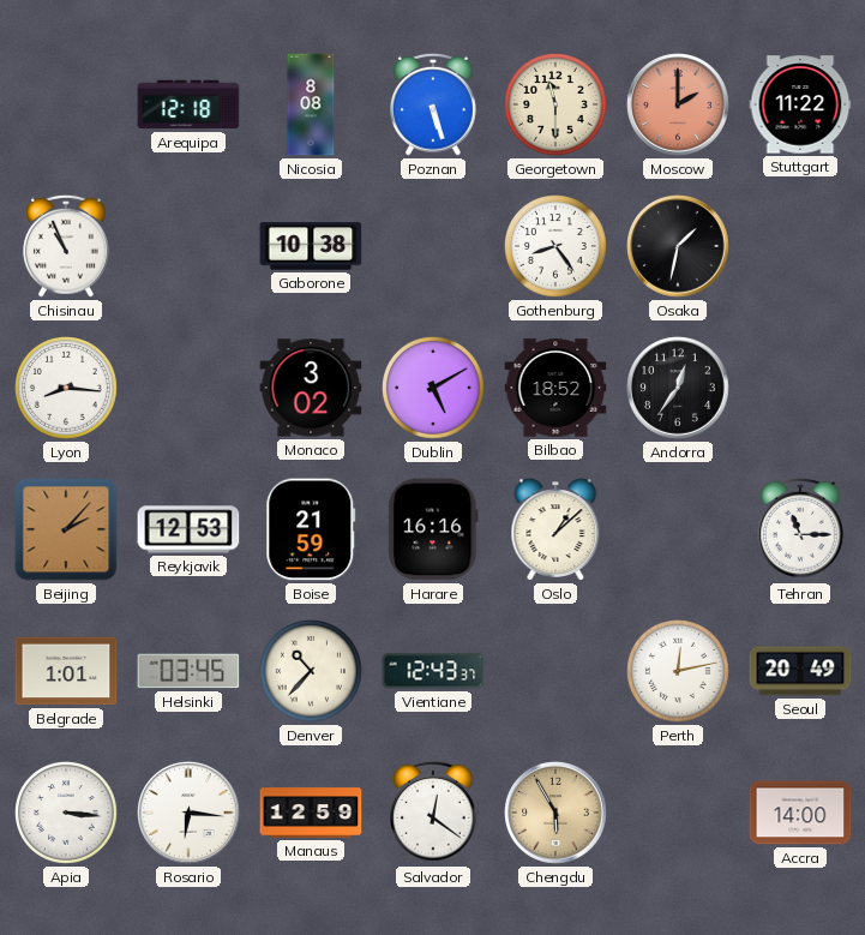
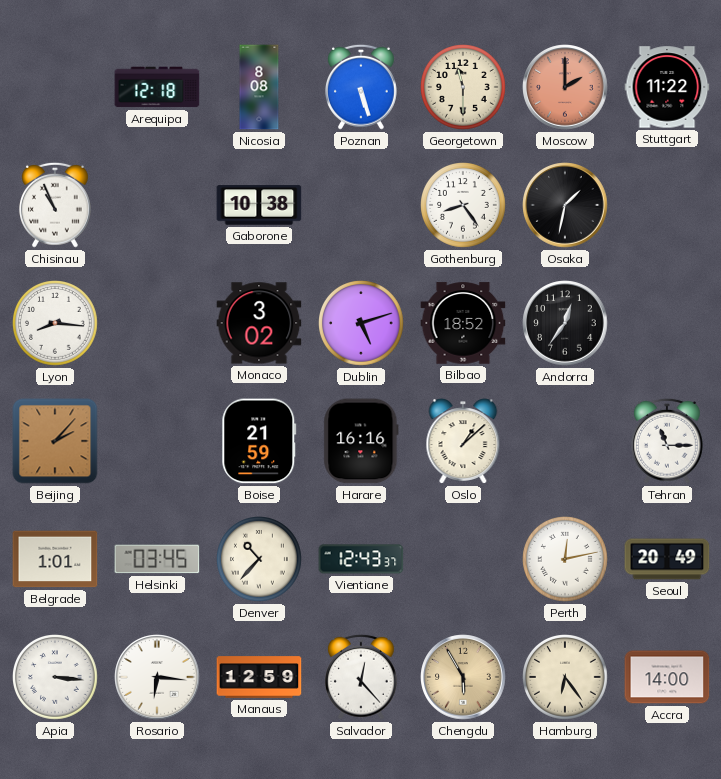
Dublin: 5:10 -> 5:12
Reykjavik: 12:53 -> none
Salvador: 12:21 -> 12:23
Hamburg: none -> 6:24
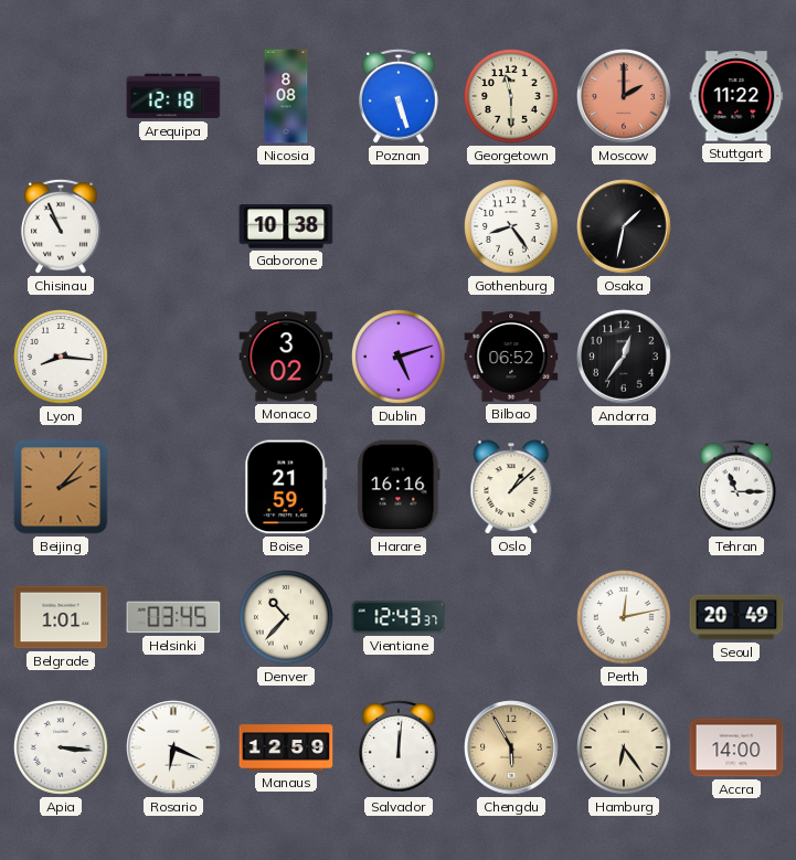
Bilbao: 18:52 -> 06:52
Rosario: 6:16 -> 6:19
Salvador: 12:23 -> 12:01
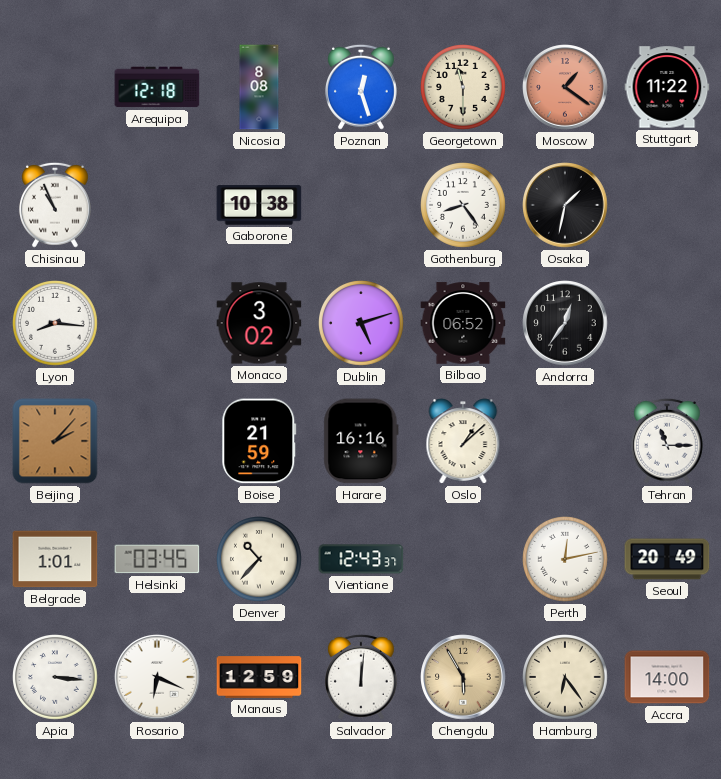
Poznan: 5:27 -> 12:27
Moscow: 2:00 -> 1:21
